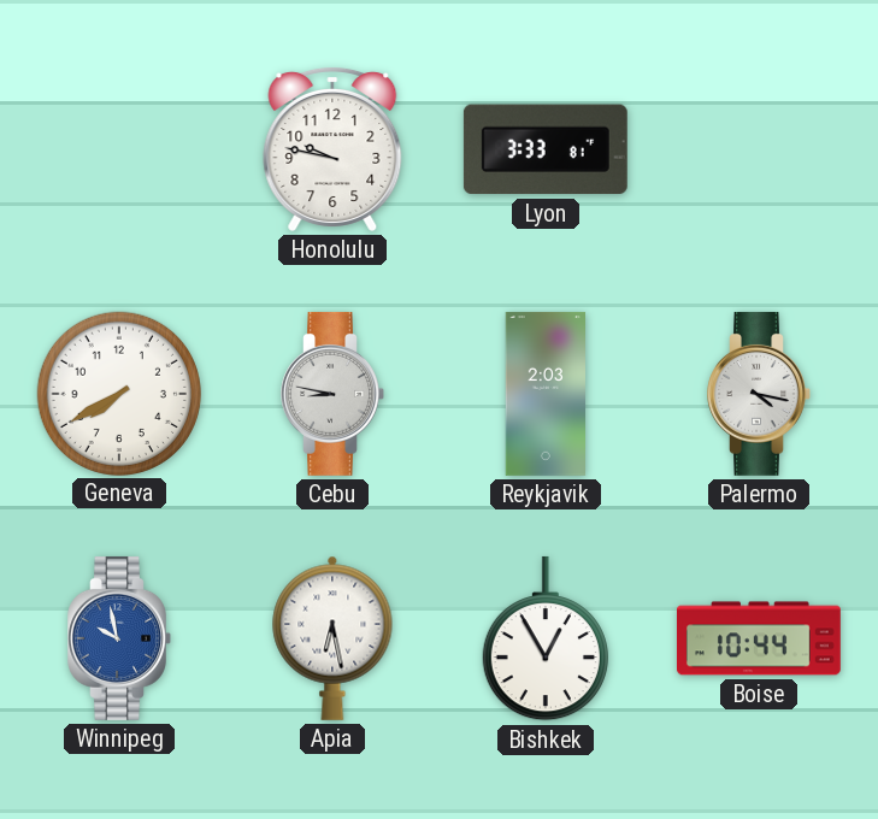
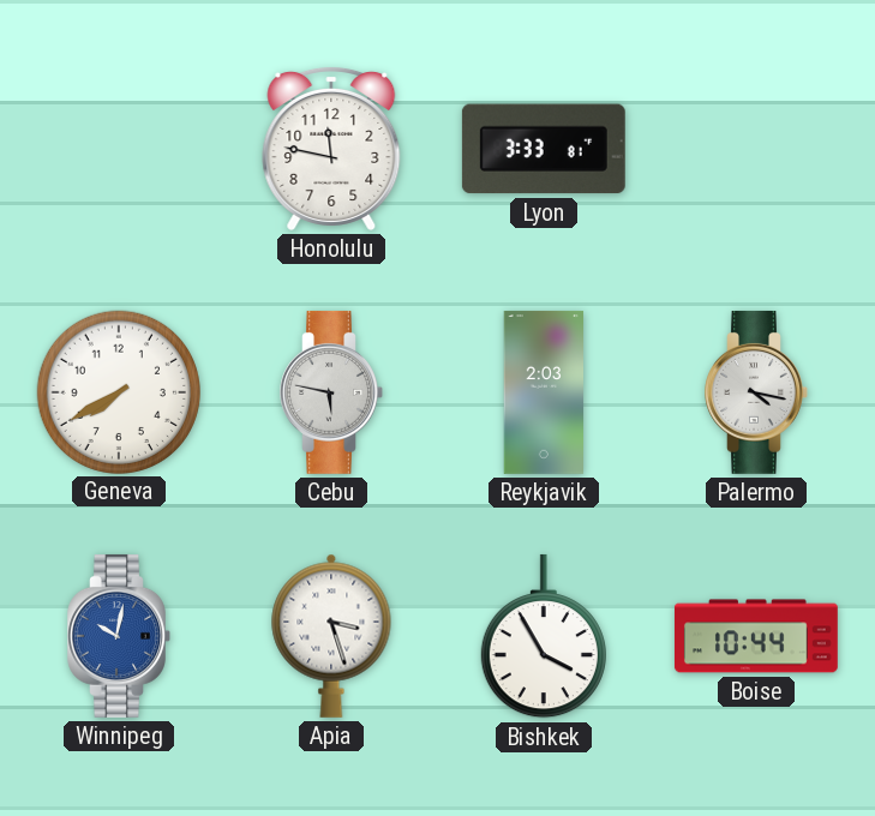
Honolulu: 9:47 -> 11:47
Cebu: 8:47 -> 5:47
Winnipeg: 9:58 -> 10:02
Apia: 6:28 -> 3:27
Bishkek: 12:55 -> 3:55
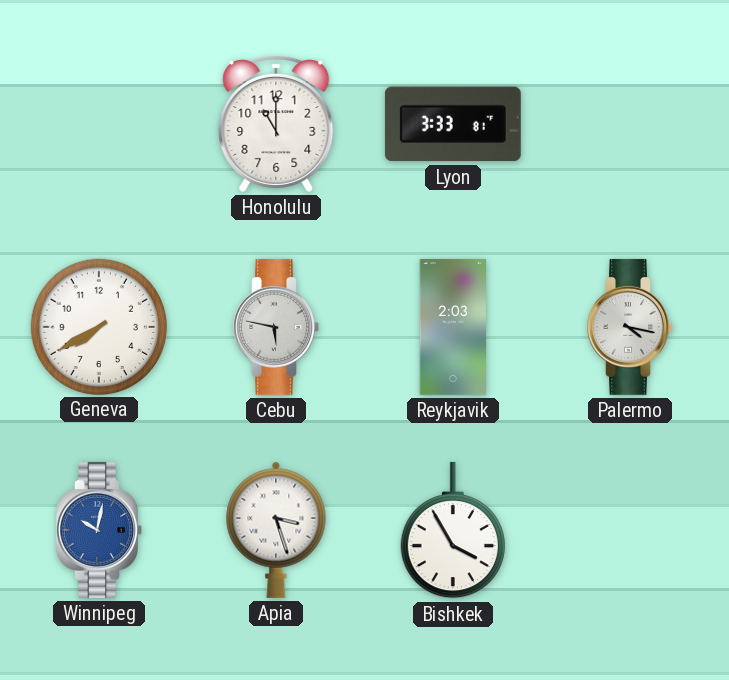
Honolulu: 11:47 -> 11:00
Boise: 10:44 -> none
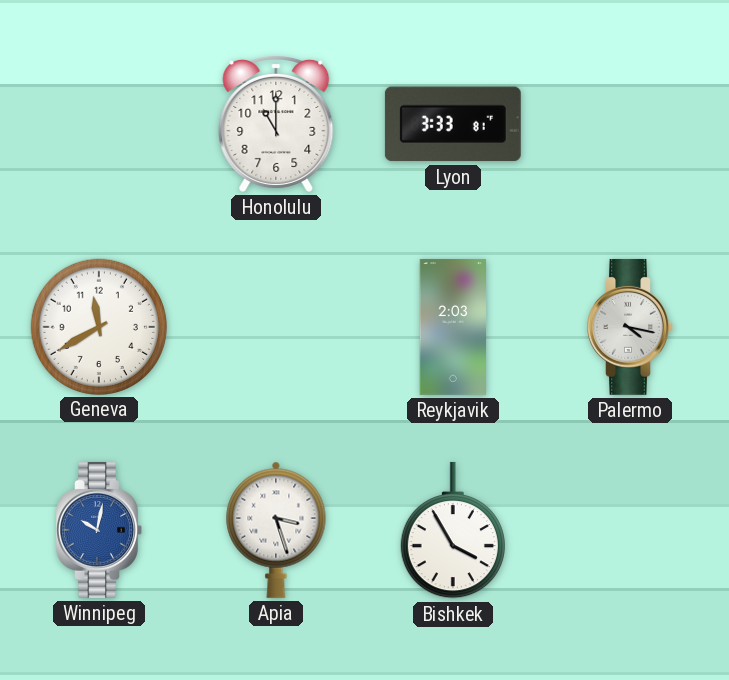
Geneva: 7:40 -> 11:40
Cebu: 5:47 -> none
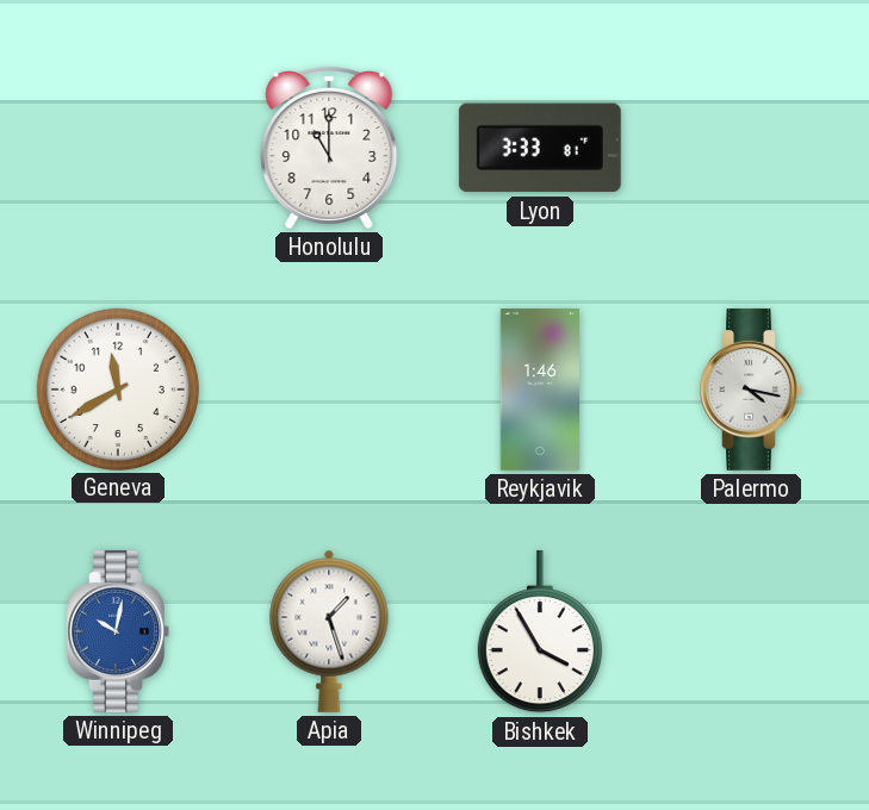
Reykjavik: 2:03 -> 1:46
Apia: 3:27 -> 1:27
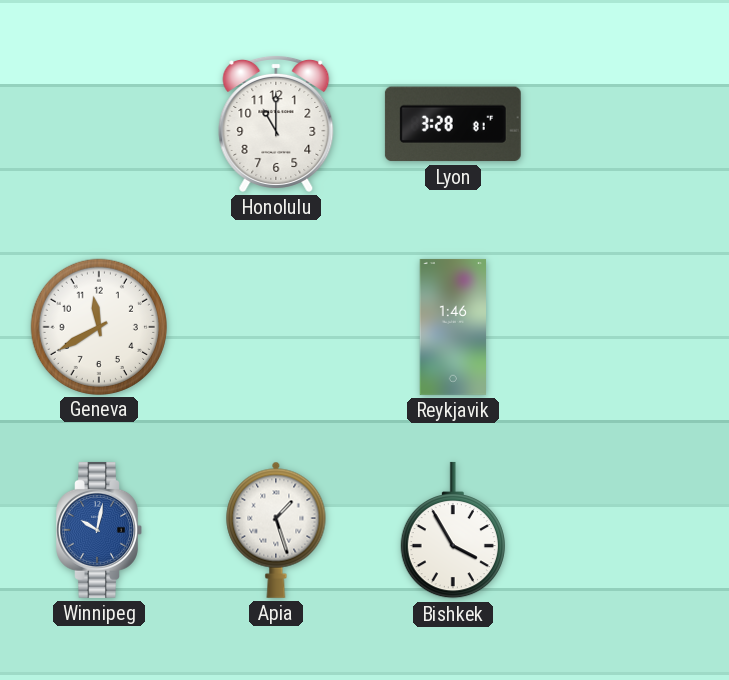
Lyon: 3:33 -> 3:28
Palermo: 4:17 -> none
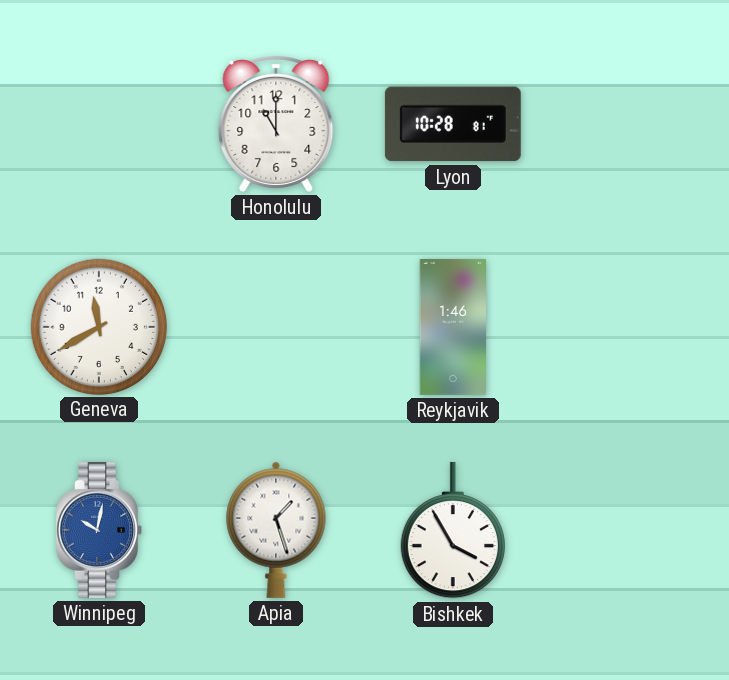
Lyon: 3:28 -> 10:28
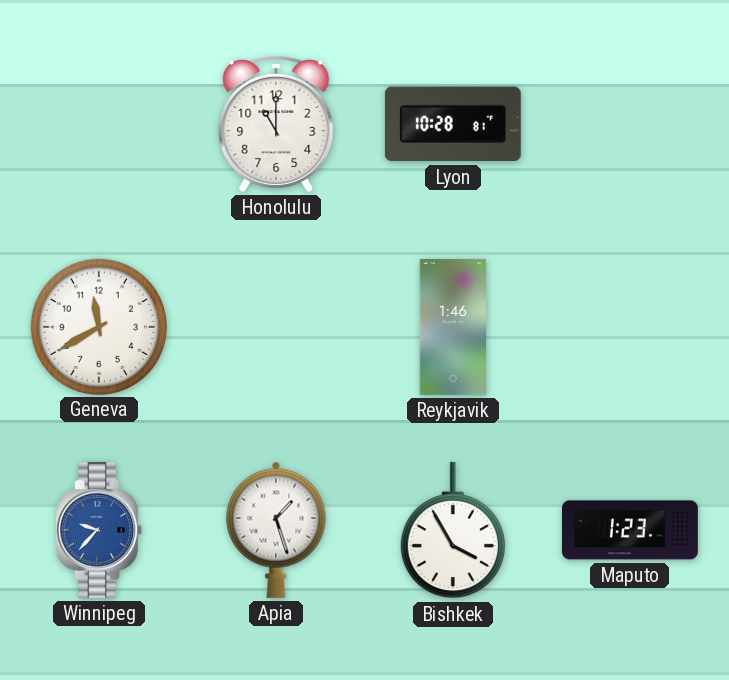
Winnipeg: 10:02 -> 9:37
Maputo: none -> 1:23
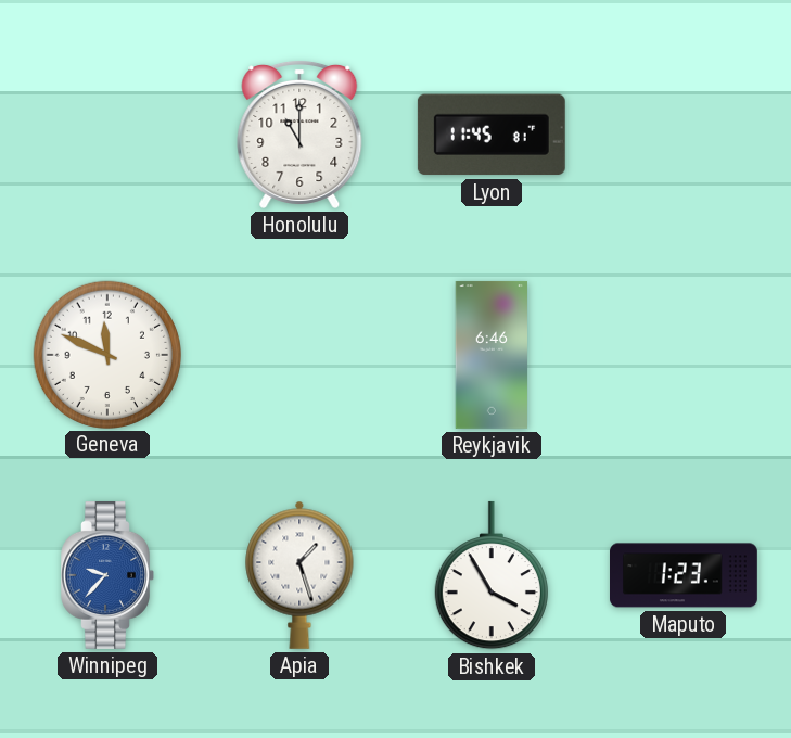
Lyon: 10:28 -> 11:45
Geneva: 11:40 -> 11:49
Reykjavik: 1:46 -> 6:46
